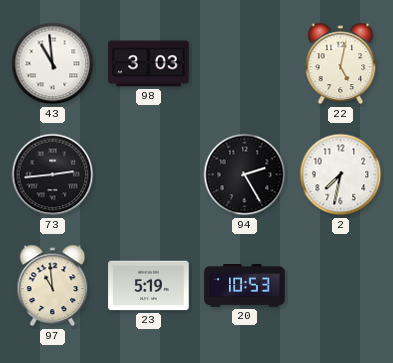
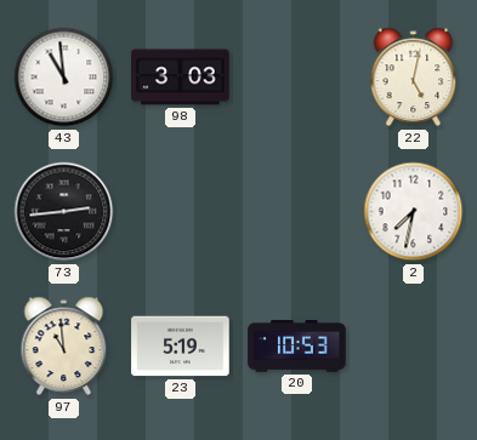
94: 2:25 -> none
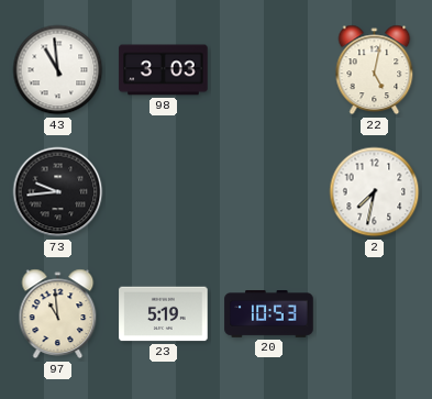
73: 2:44 -> 9:44
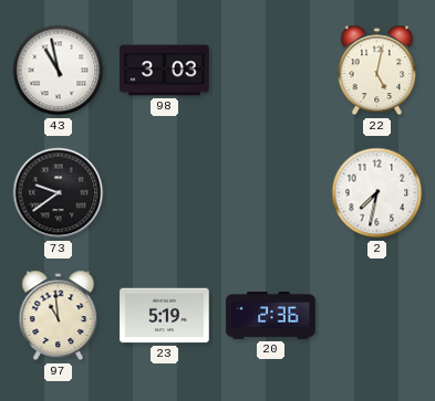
43: 10:59 -> 10:58
73: 9:44 -> 9:39
20: 10:53 -> 2:36
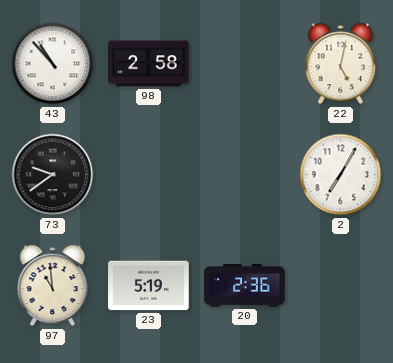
43: 10:58 -> 10:53
98: 3:03 -> 2:58
2: 7:32 -> 7:05
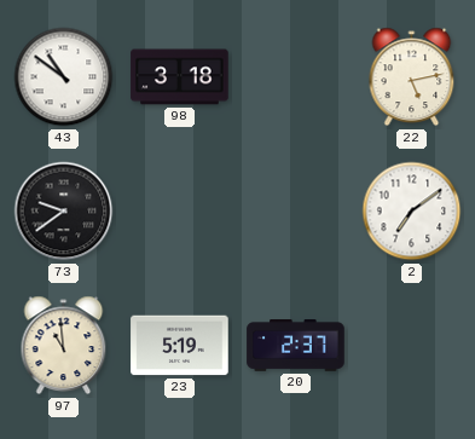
43: 10:53 -> 10:51
98: 2:58 -> 3:18
22: 5:02 -> 5:13
2: 7:05 -> 7:09
20: 2:36 -> 2:37
